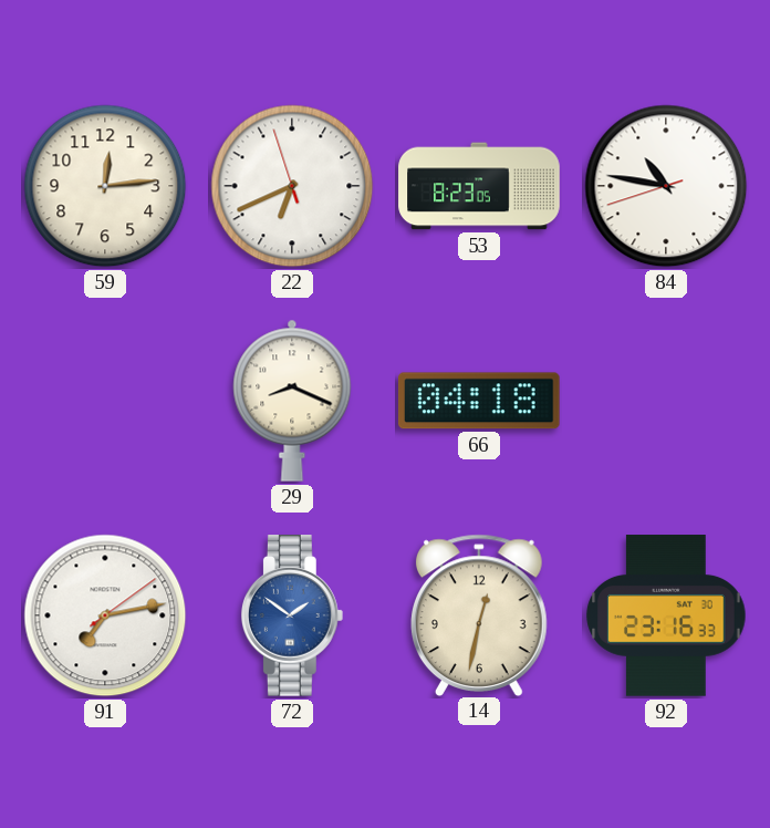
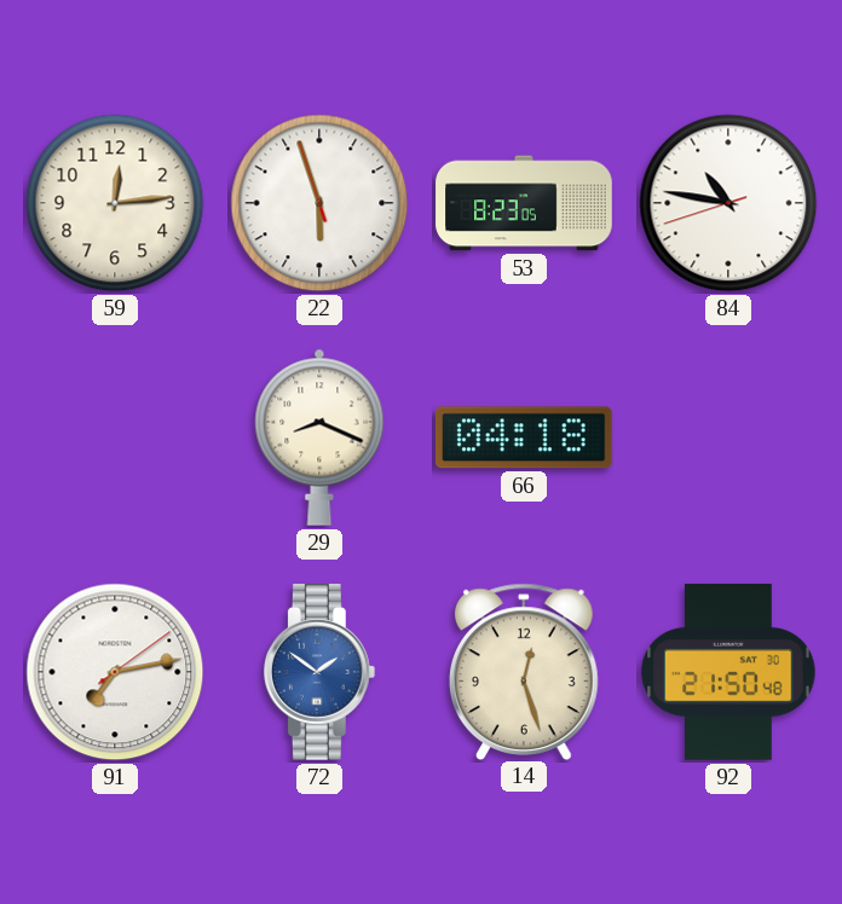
22: 6:40 -> 5:56
14: 12:32 -> 12:27
92: 23:16 -> 21:50
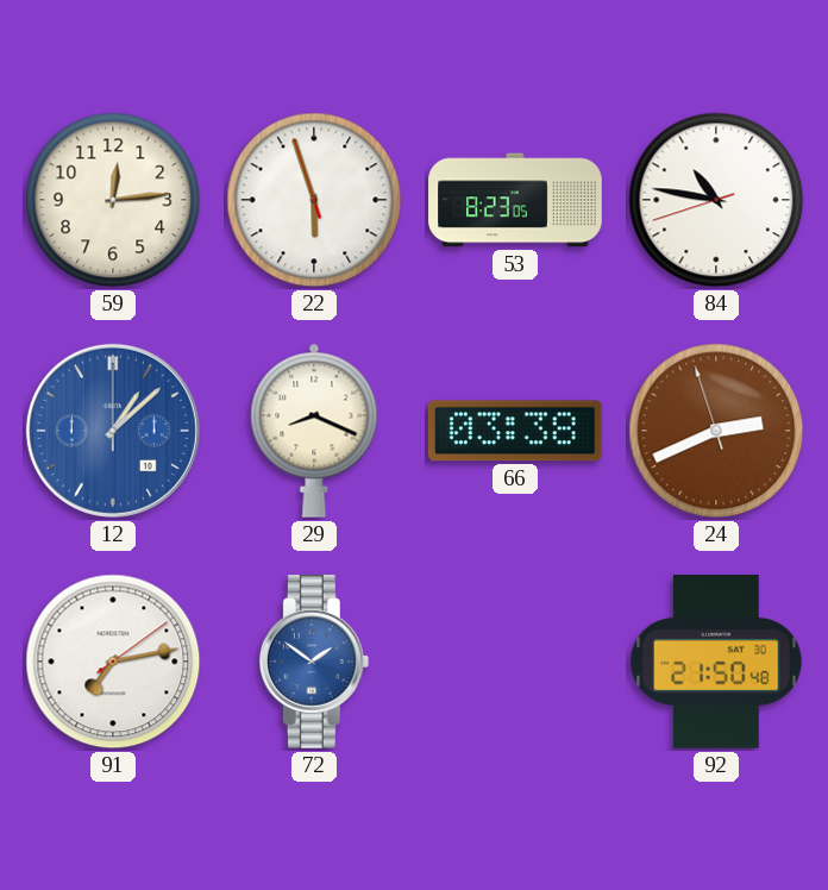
12: none -> 1:08
66: 04:18 -> 03:38
24: none -> 2:40
14: 12:27 -> none
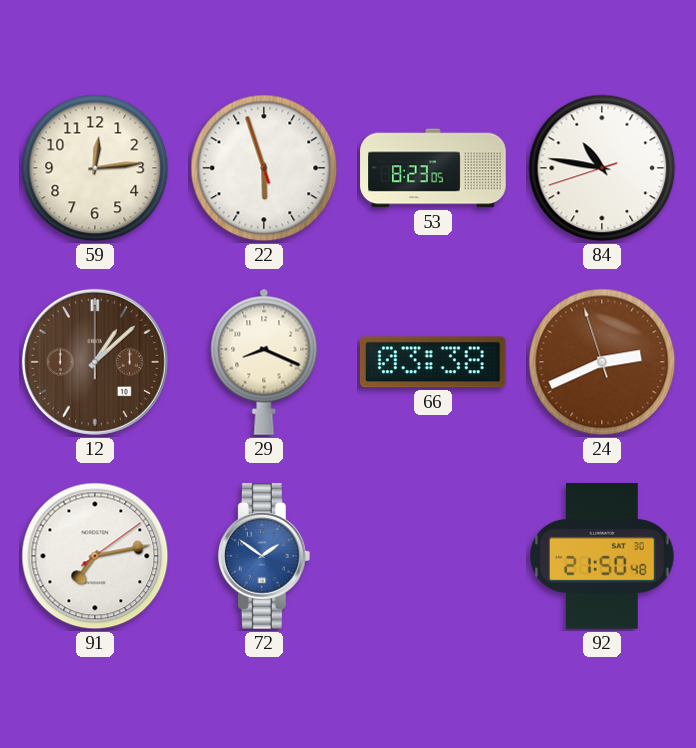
12 dial: blue -> brown
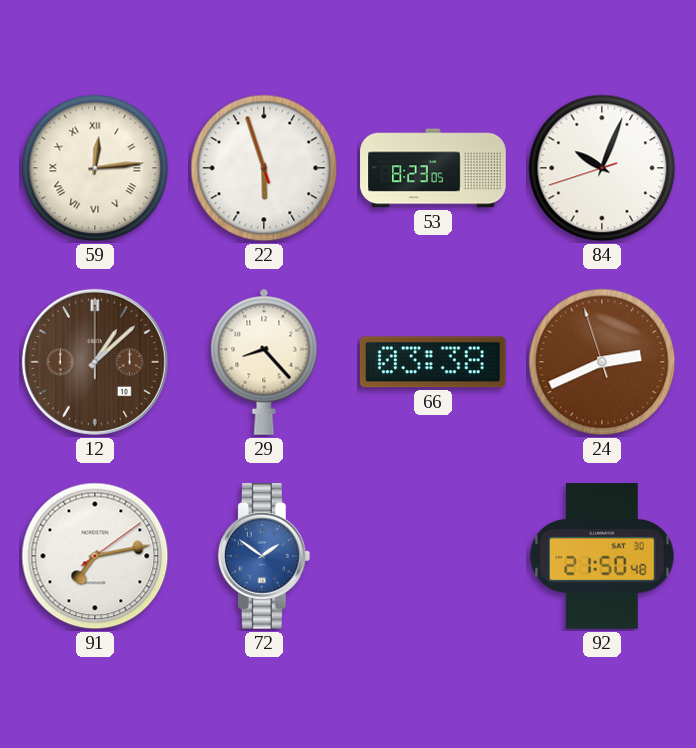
59 numerals: Arabic -> Roman
84: 10:46 -> 10:03
29: 8:19 -> 8:23
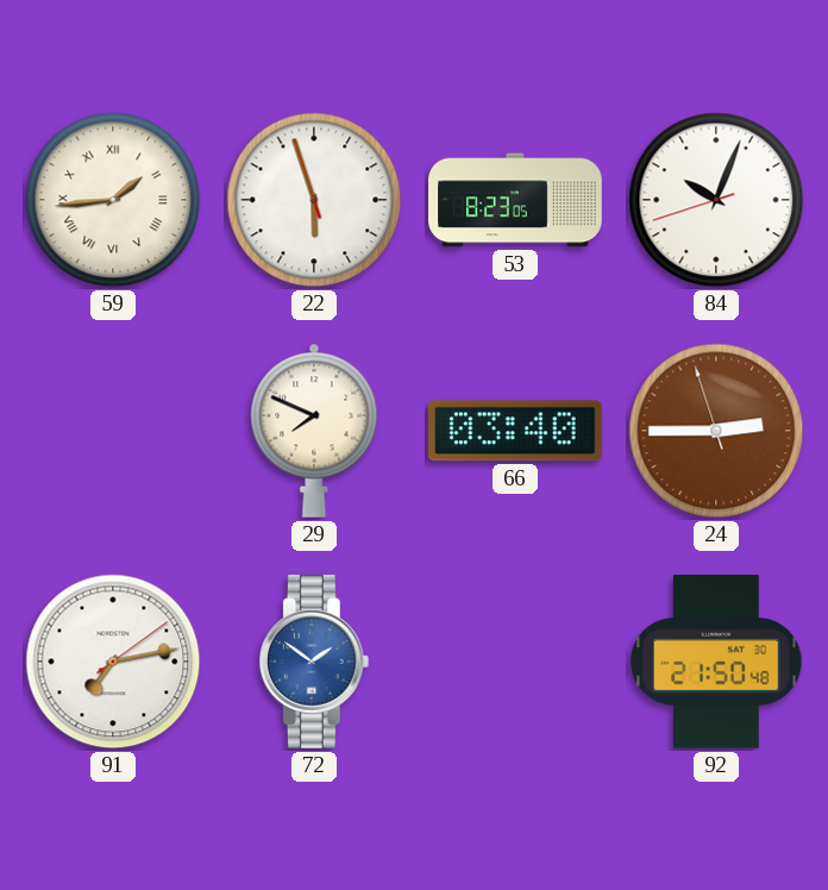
59: 12:14 -> 1:44
12: 1:08 -> none
29: 8:23 -> 7:49
66: 03:38 -> 03:40
24: 2:40 -> 2:44
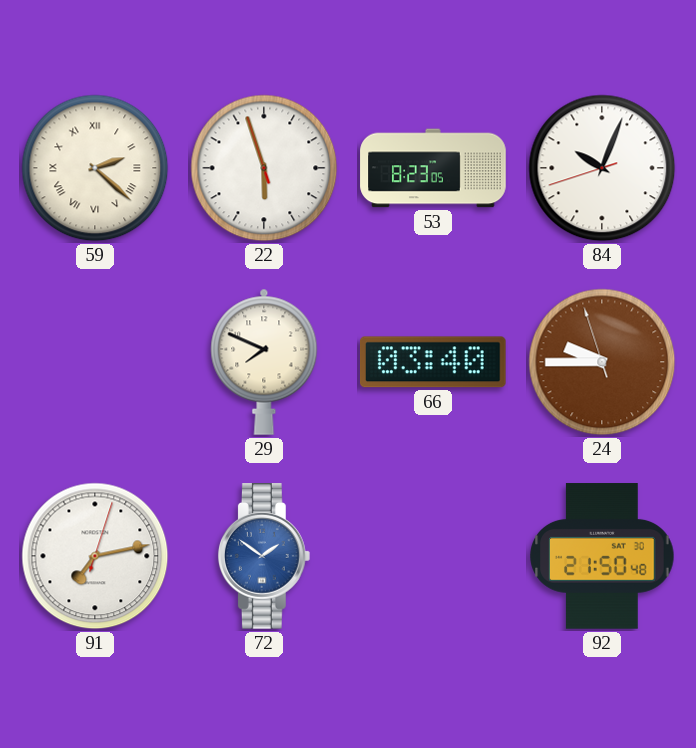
59: 1:44 -> 2:22
24: 2:44 -> 9:44
91: 7:13:09 -> 7:13:03
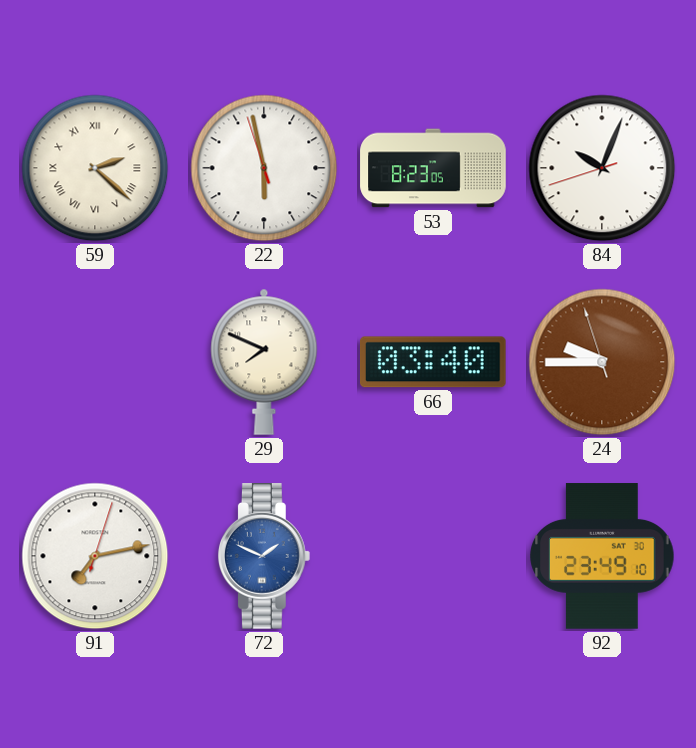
22: 5:56 -> 5:57
72: 1:51 -> 1:49
92: 21:50 -> 23:49
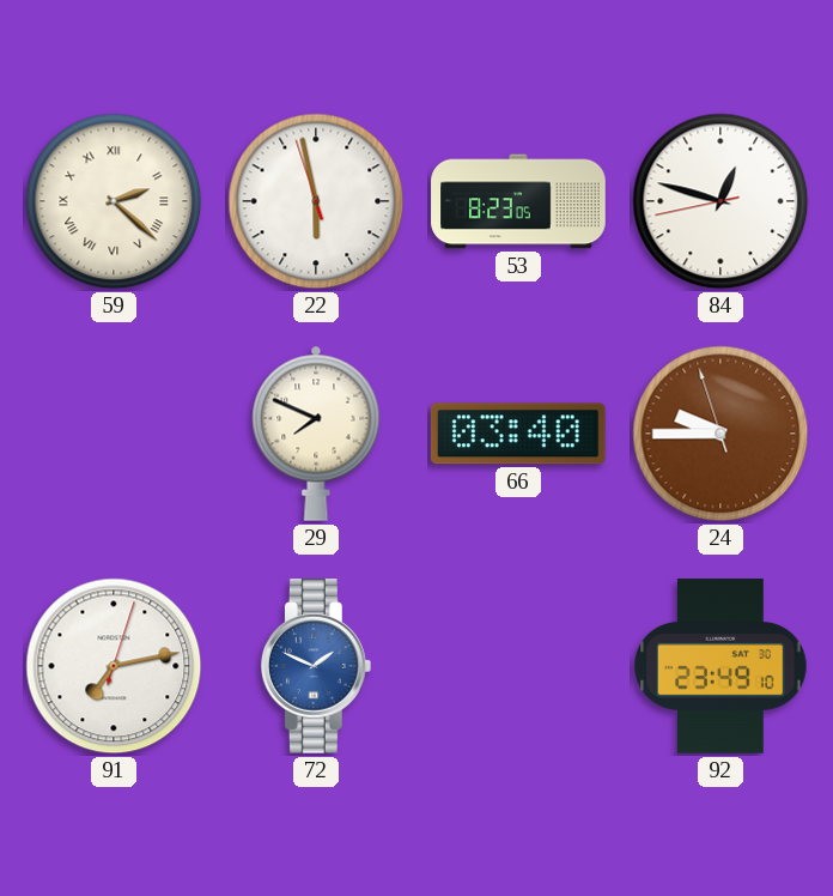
84: 10:03 -> 12:47
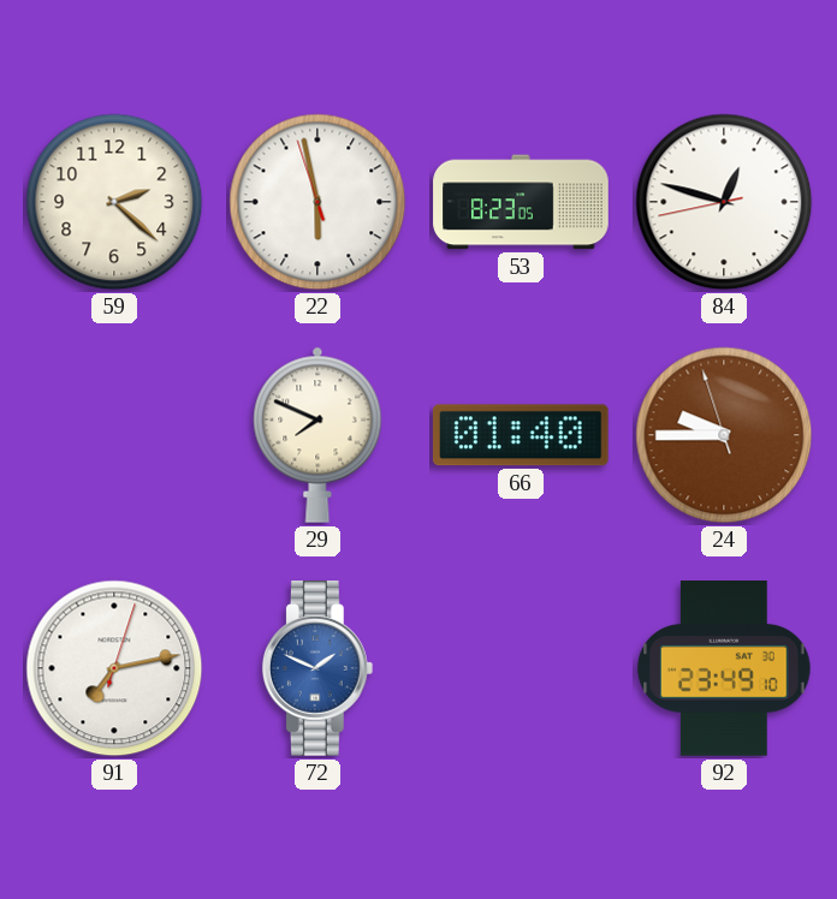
59 numerals: Roman -> Arabic
66: 03:40 -> 01:40
